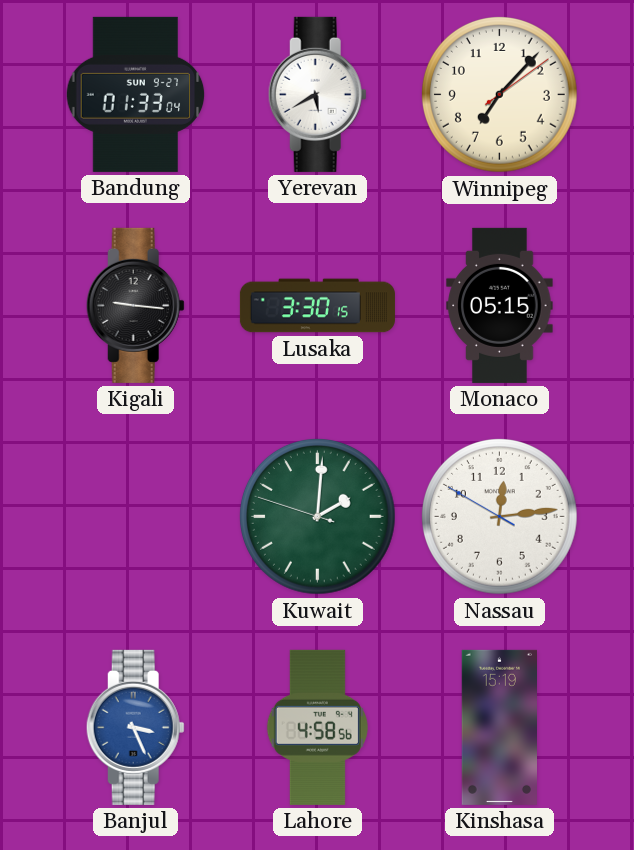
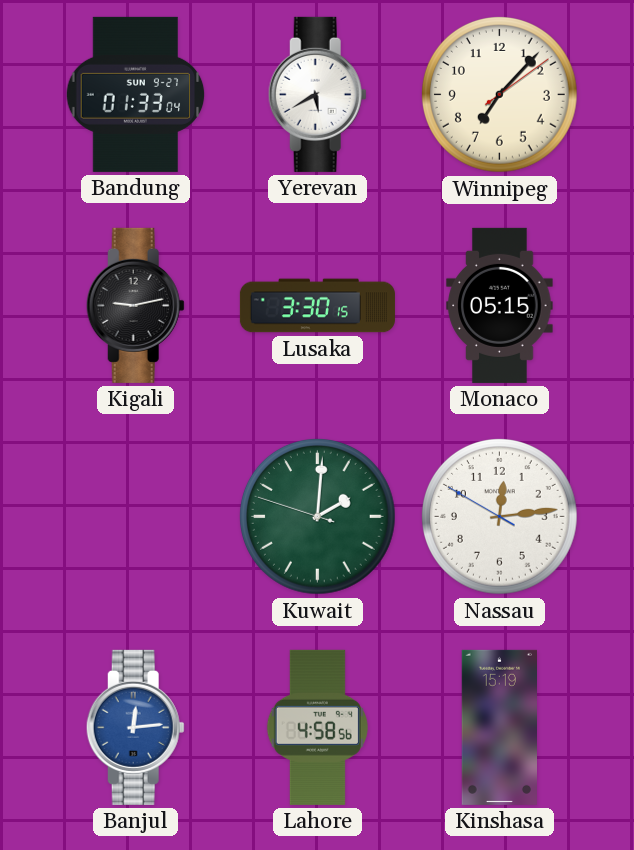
Kigali: 9:16 -> 9:13
Banjul: 3:26 -> 12:14
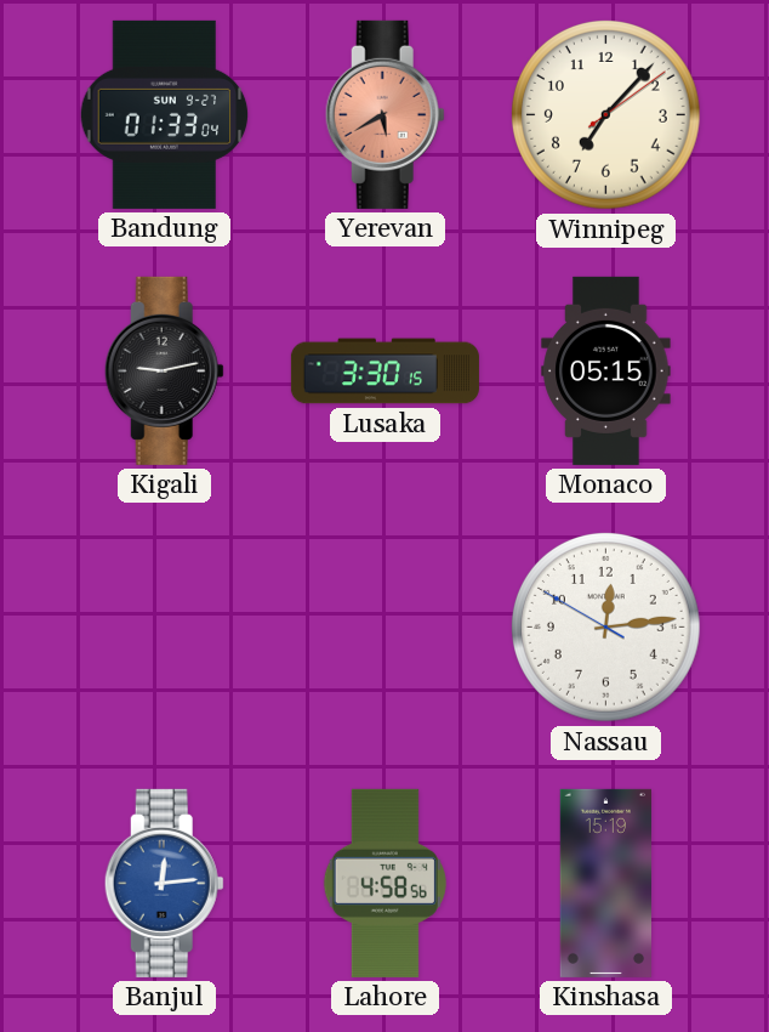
Yerevan dial: white -> salmon
Kuwait: 2:00 -> none
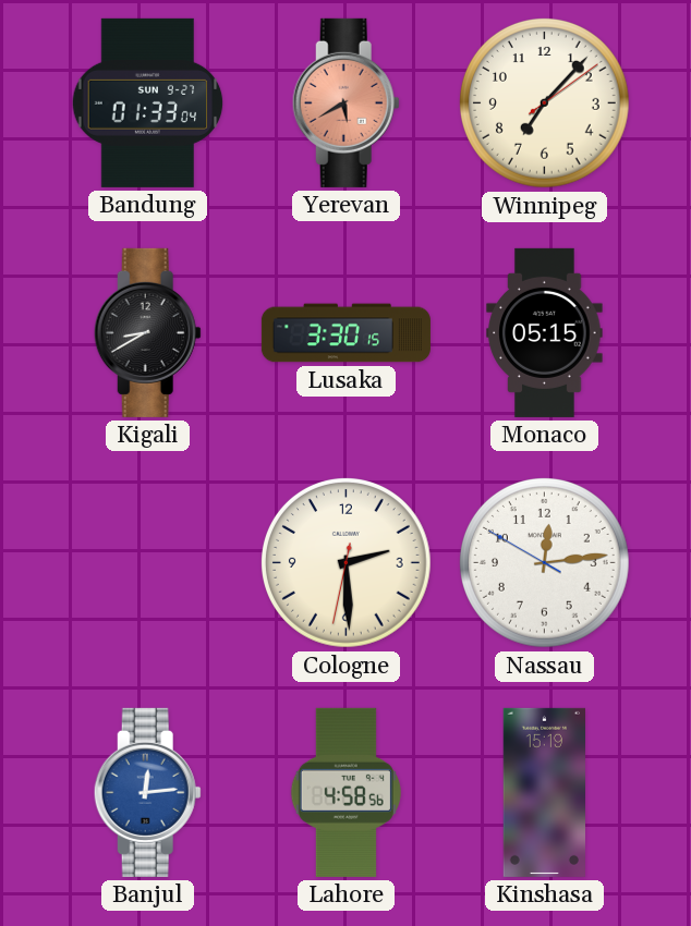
Kigali: 9:13 -> 8:40
Cologne: none -> 2:29
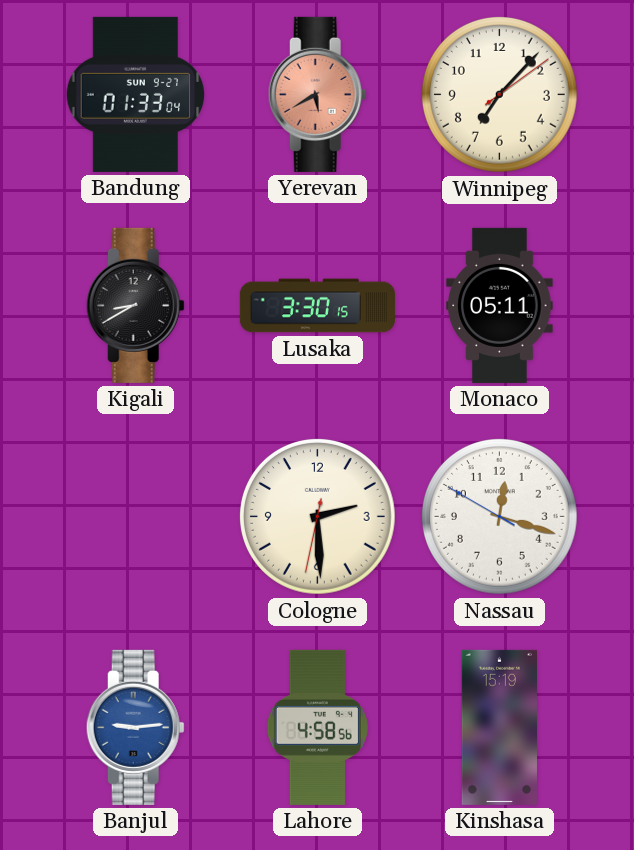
Monaco: 05:15 -> 05:11
Nassau: 12:13 -> 12:17
Banjul: 12:14 -> 9:14
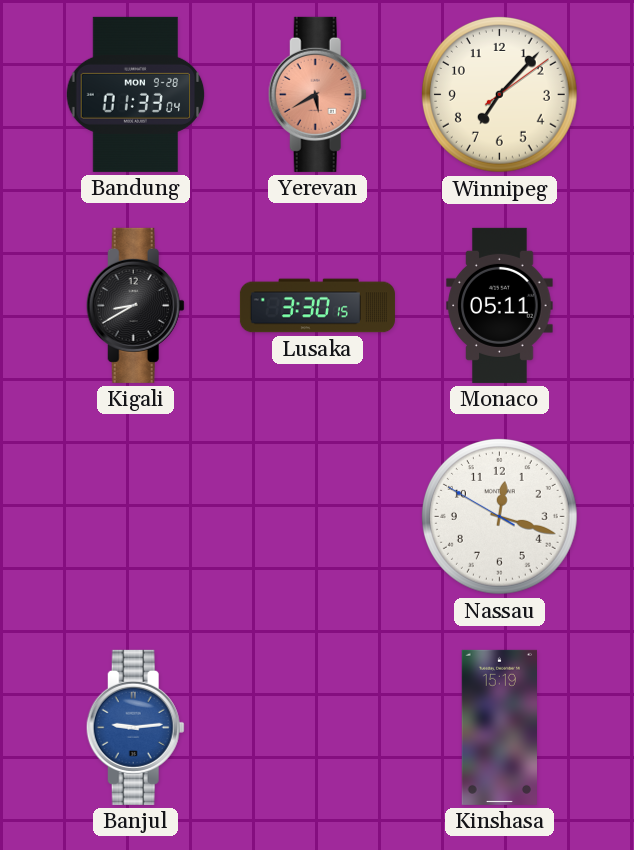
Bandung date: SUN 9-27 -> MON 9-28
Cologne: 2:29 -> none
Lahore: 4:58 -> none
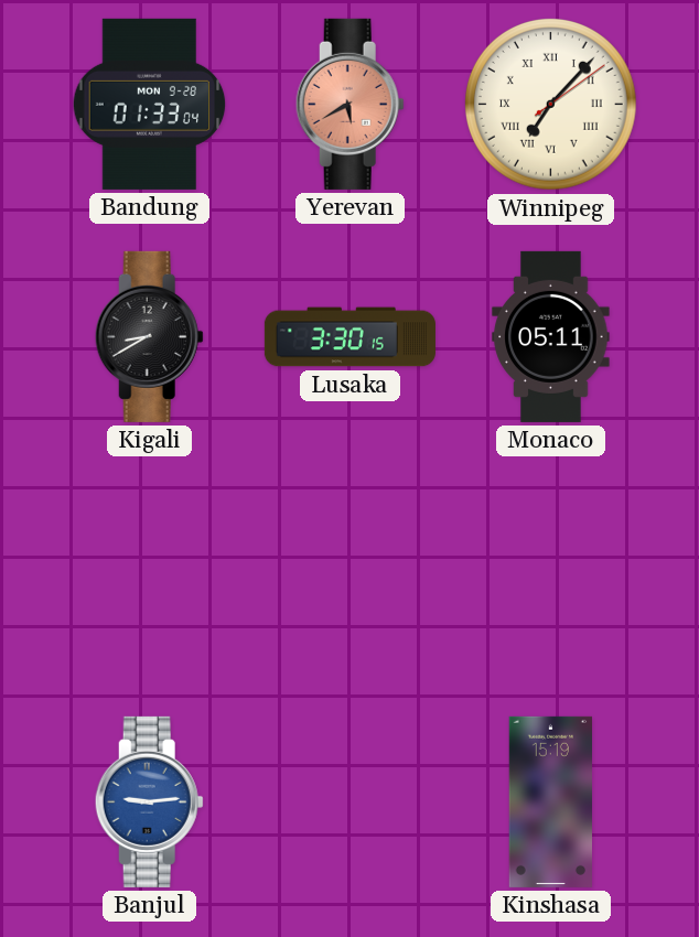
Winnipeg numerals: Arabic -> Roman
Nassau: 12:17 -> none
